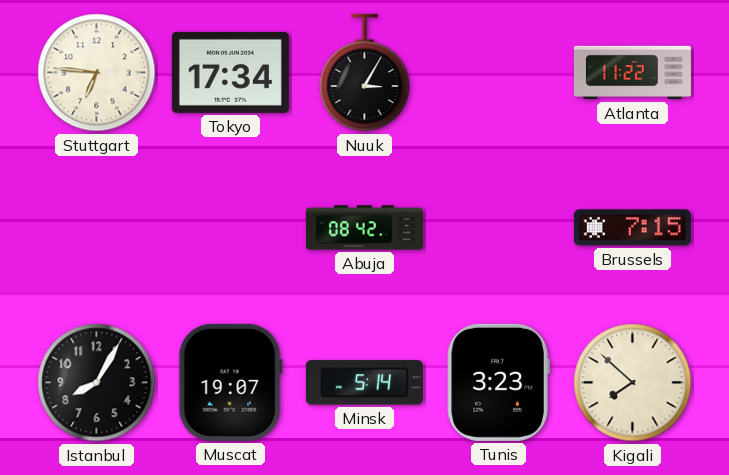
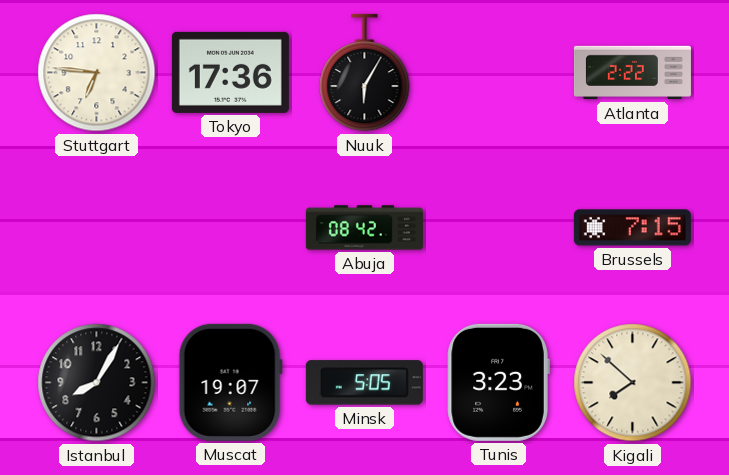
Tokyo: 17:34 -> 17:36
Nuuk: 3:05 -> 6:05
Atlanta: 11:22 -> 2:22
Minsk: 5:14 -> 5:05
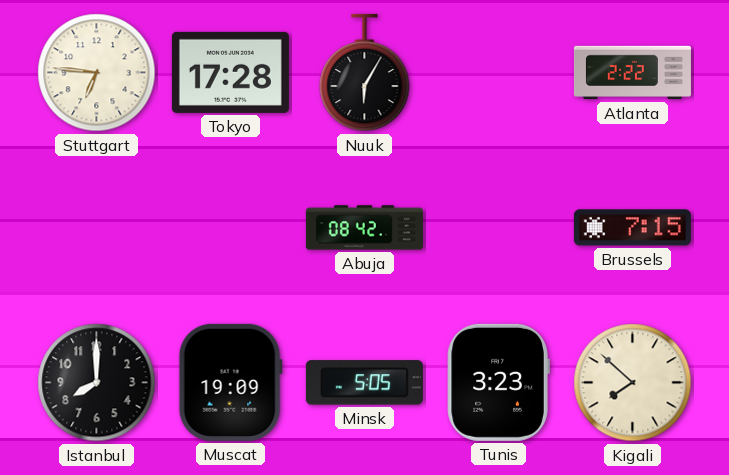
Tokyo: 17:36 -> 17:28
Istanbul: 8:05 -> 8:00
Muscat: 19:07 -> 19:09
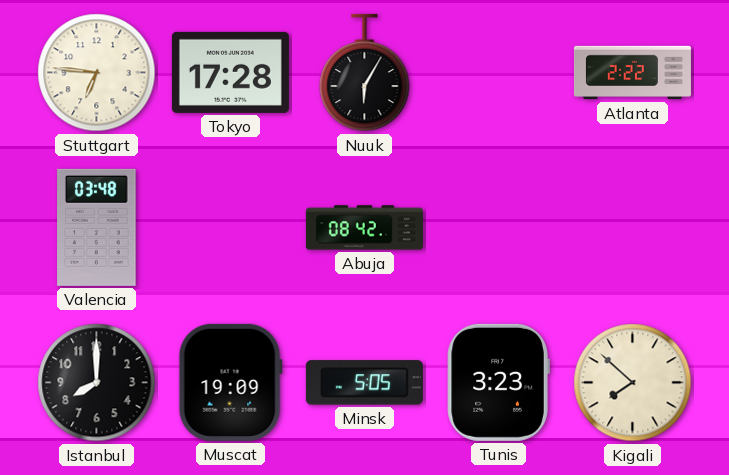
Valencia: none -> 03:48
Brussels: 7:15 -> none
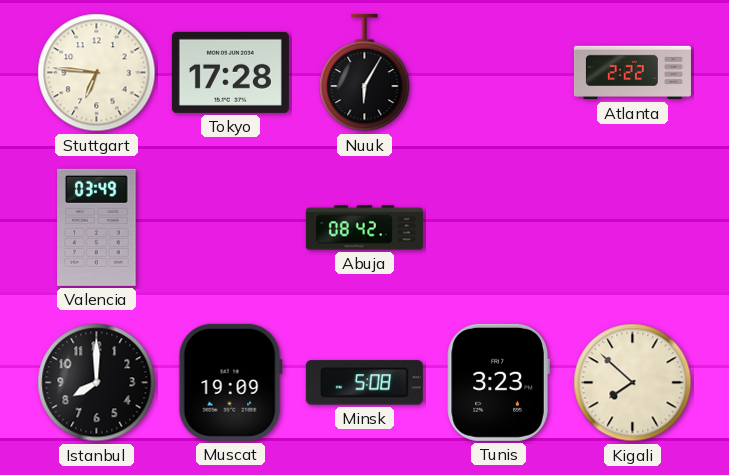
Valencia: 03:48 -> 03:49
Minsk: 5:05 -> 5:08
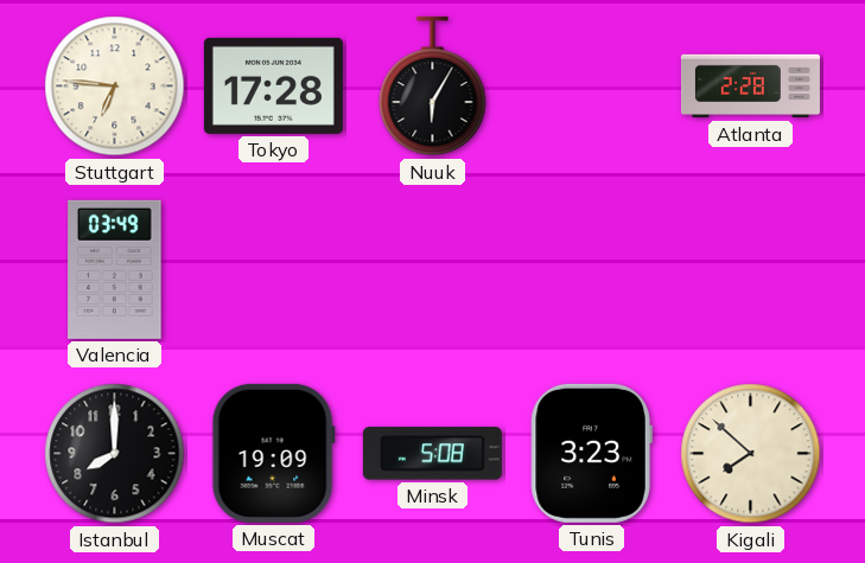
Atlanta: 2:22 -> 2:28
Abuja: 08:42 -> none
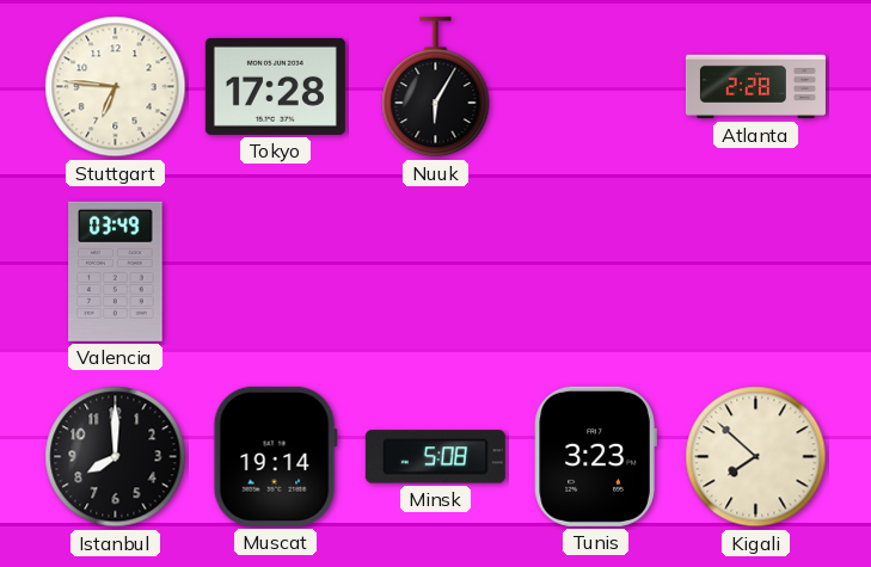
Muscat: 19:09 -> 19:14
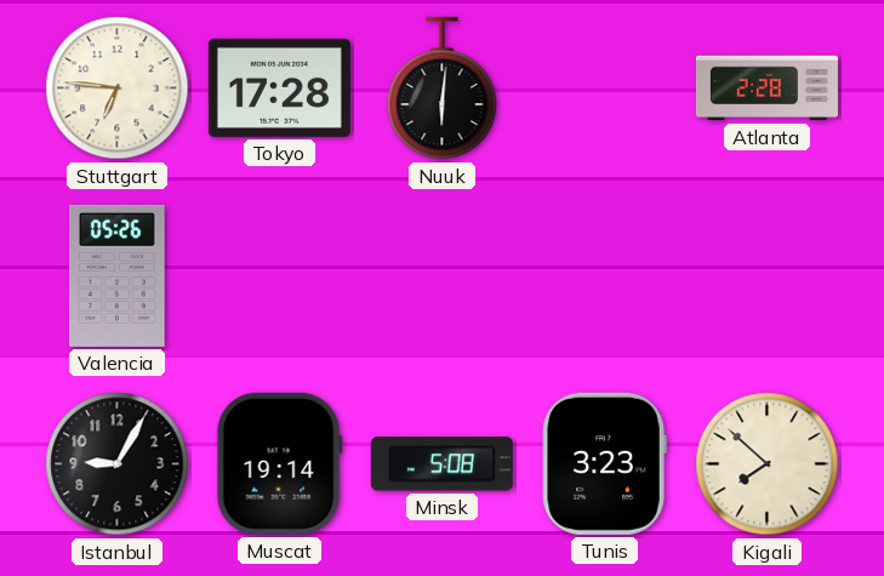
Nuuk: 6:05 -> 6:01
Valencia: 03:49 -> 05:26
Istanbul: 8:00 -> 9:05
